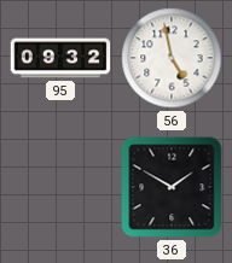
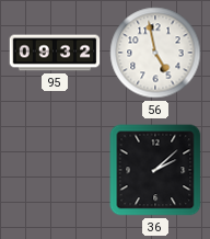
36: 1:50 -> 2:08
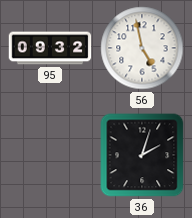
36: 2:08 -> 2:03
